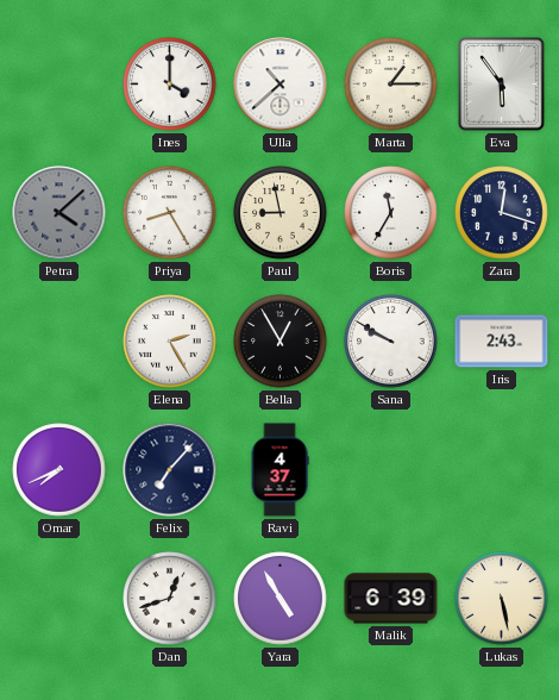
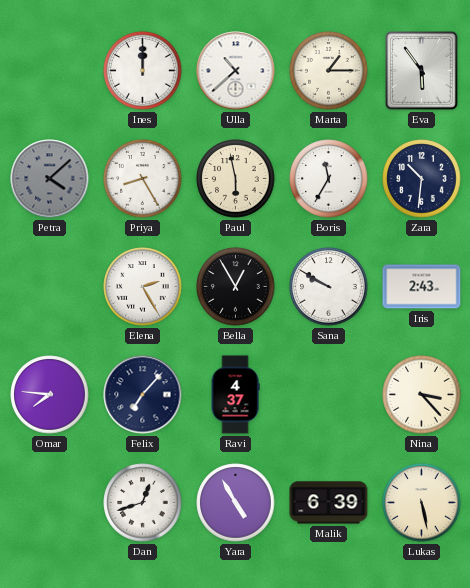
Ines: 4:00 -> 12:00
Paul: 8:58 -> 5:58
Zara: 12:18 -> 10:31
Omar: 7:41 -> 7:46
Nina: none -> 3:23
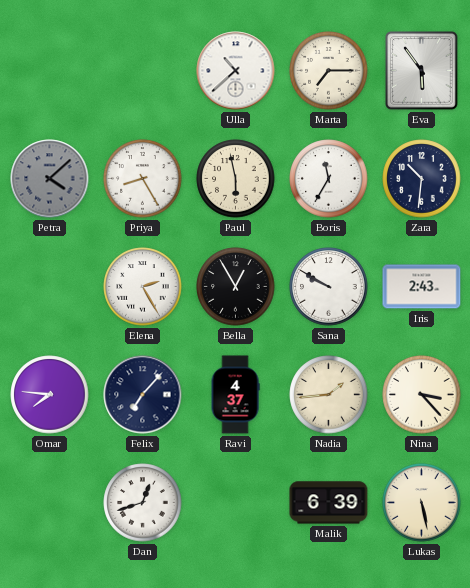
Ines: 12:00 -> none
Marta: 1:15 -> 7:15
Nadia: none -> 1:44
Yara: 4:55 -> none
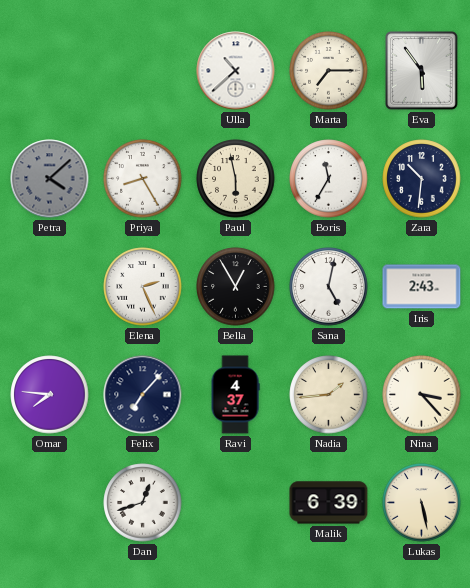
Elena: 2:25 -> 2:26
Sana: 9:50 -> 5:02
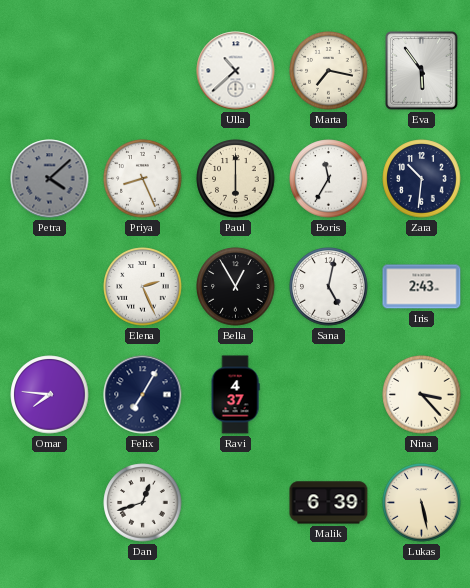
Marta: 7:15 -> 7:17
Priya: 8:25 -> 8:26
Paul: 5:58 -> 6:00
Felix: 7:07 -> 7:05
Nadia: 1:44 -> none
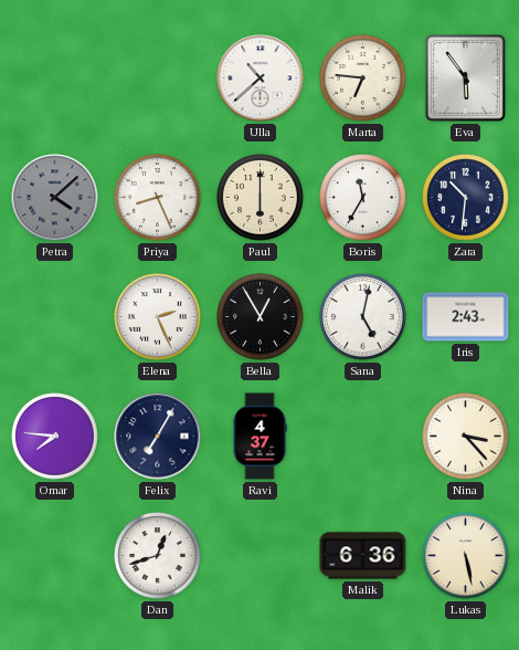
Marta: 7:17 -> 6:46
Malik: 6:39 -> 6:36
